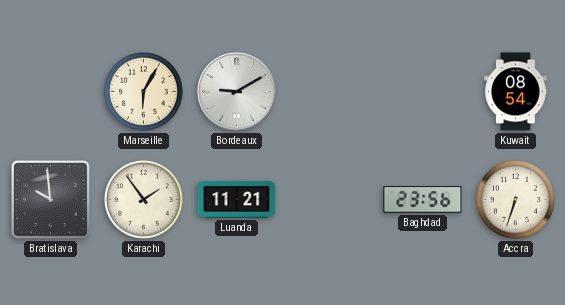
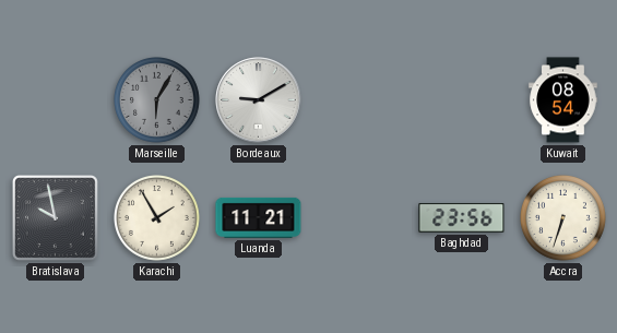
Marseille dial: cream -> grey
Bratislava: 9:59 -> 9:58
Karachi: 1:54 -> 1:55
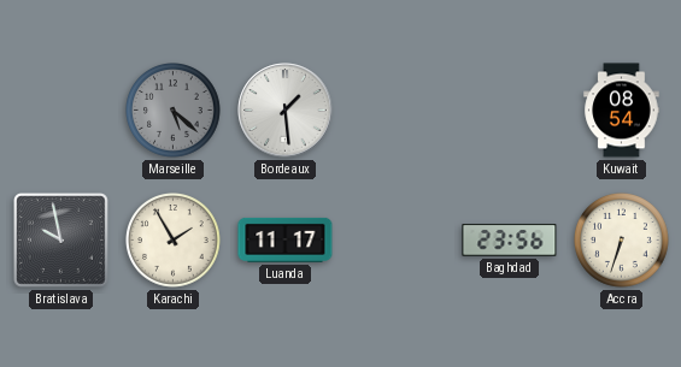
Marseille: 6:05 -> 5:22
Bordeaux: 9:10 -> 1:29
Luanda: 11:21 -> 11:17
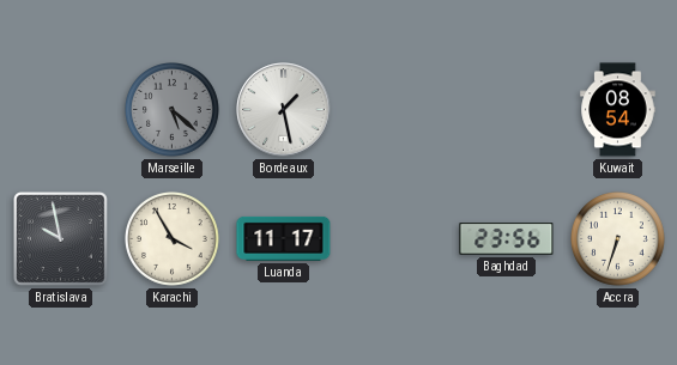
Bordeaux: 1:29 -> 1:28
Karachi: 1:55 -> 3:55
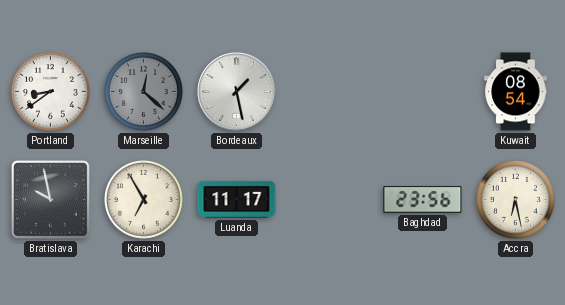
Portland: none -> 8:39
Marseille: 5:22 -> 12:22
Karachi: 3:55 -> 6:55
Accra: 6:33 -> 6:28
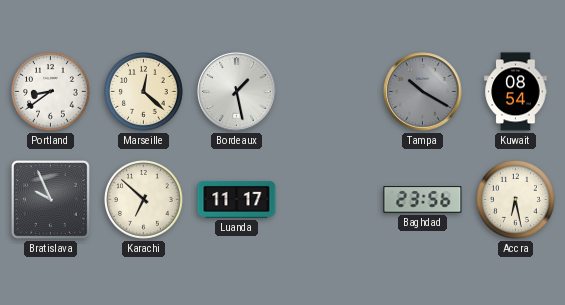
Marseille dial: grey -> cream
Tampa: none -> 10:20
Bratislava: 9:58 -> 9:56
Karachi: 6:55 -> 6:52
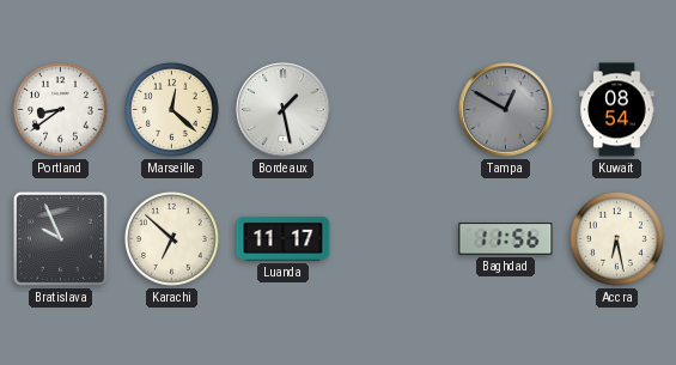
Tampa: 10:20 -> 12:50
Baghdad: 23:56 -> 11:56
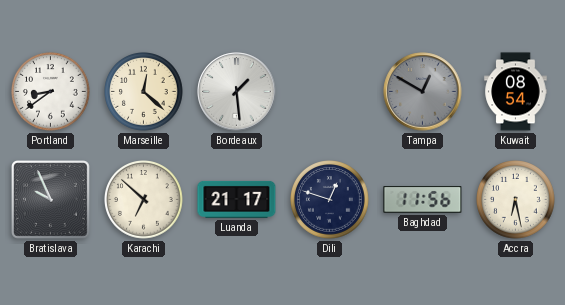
Bordeaux: 1:28 -> 1:29
Luanda: 11:17 -> 21:17
Dili: none -> 12:48
